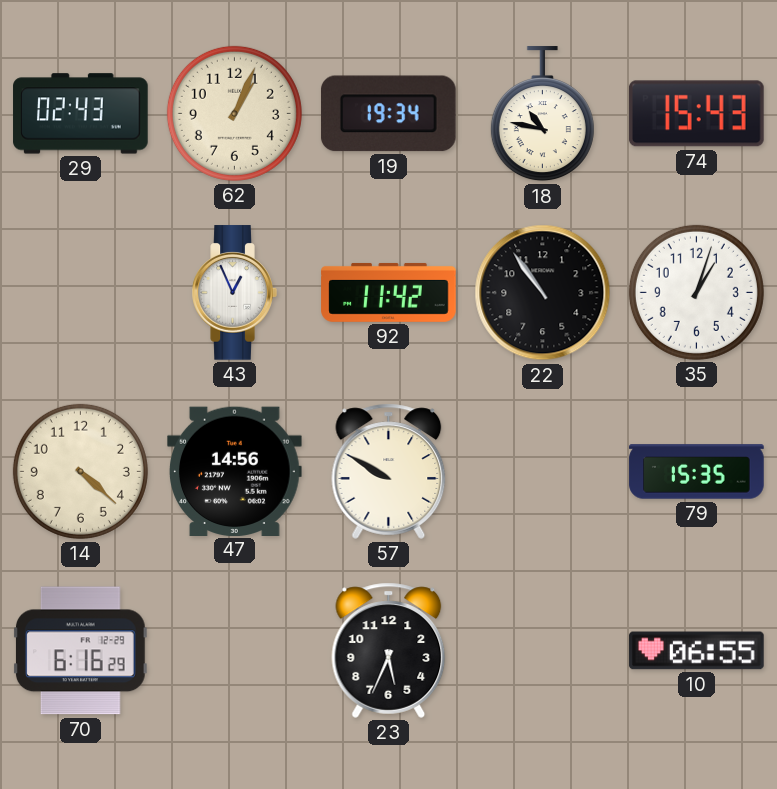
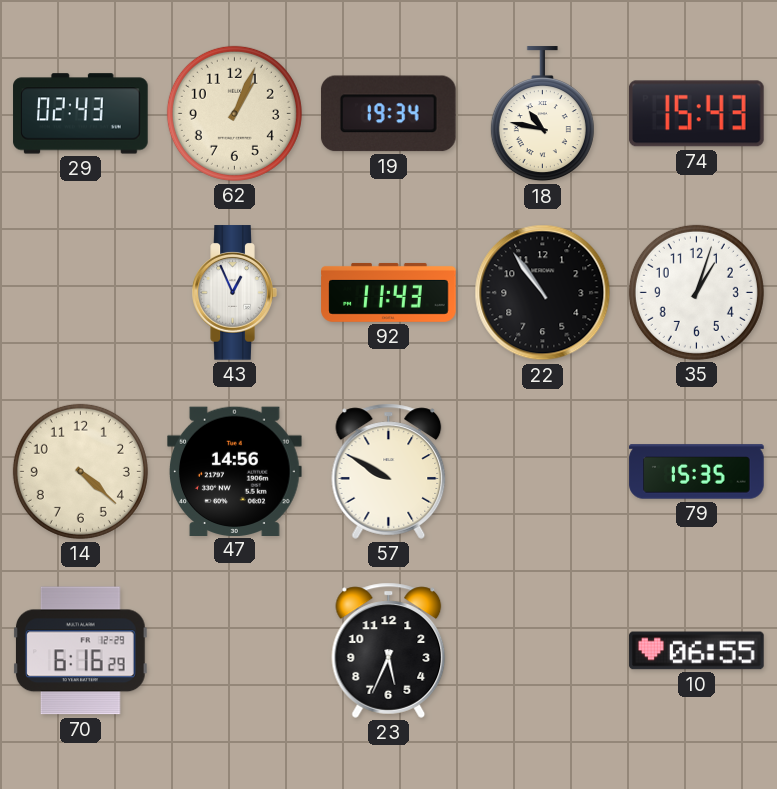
92: 11:42 -> 11:43
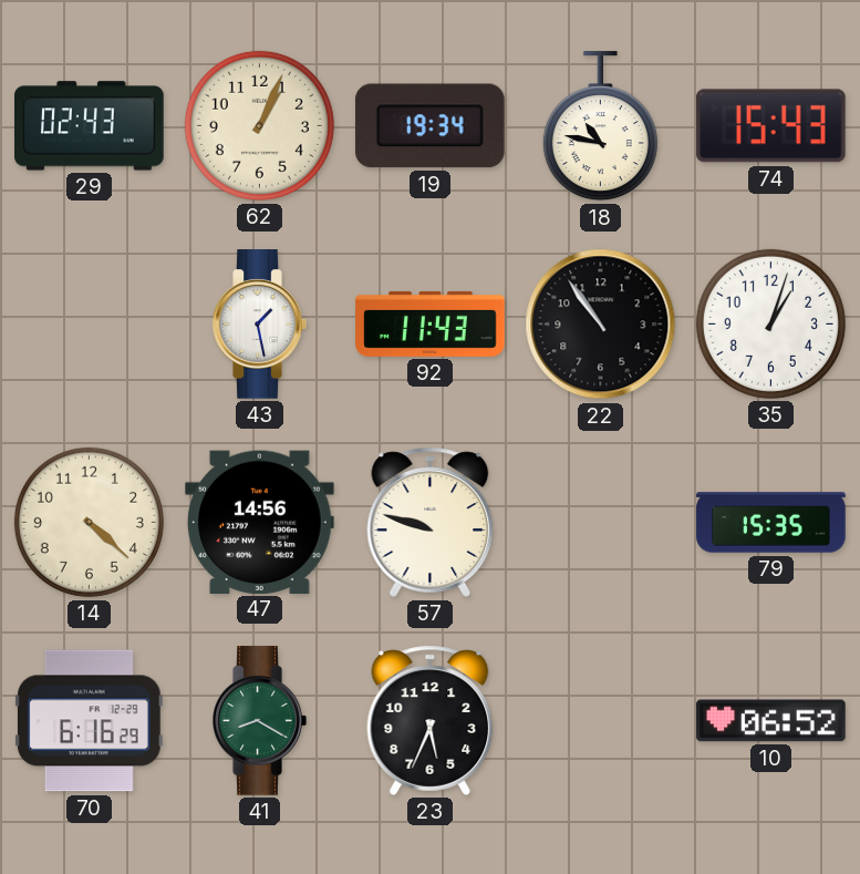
43: 12:56 -> 1:28
57: 9:50 -> 9:48
41: none -> 8:20
10: 06:55 -> 06:52
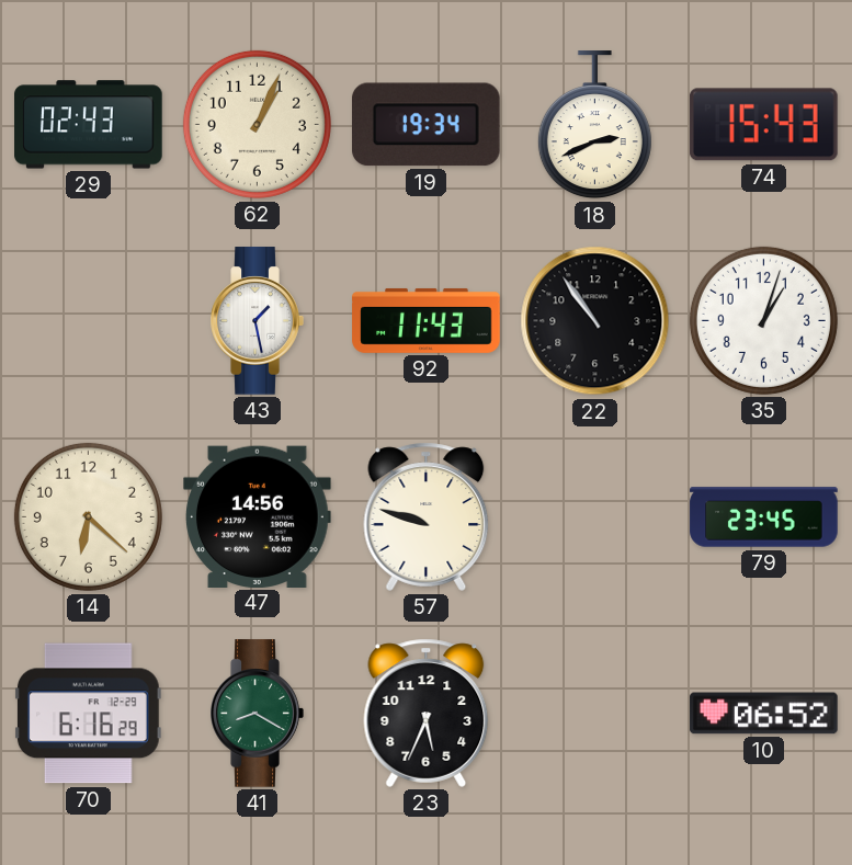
18: 10:47 -> 2:41
14: 4:22 -> 6:22
79: 15:35 -> 23:45
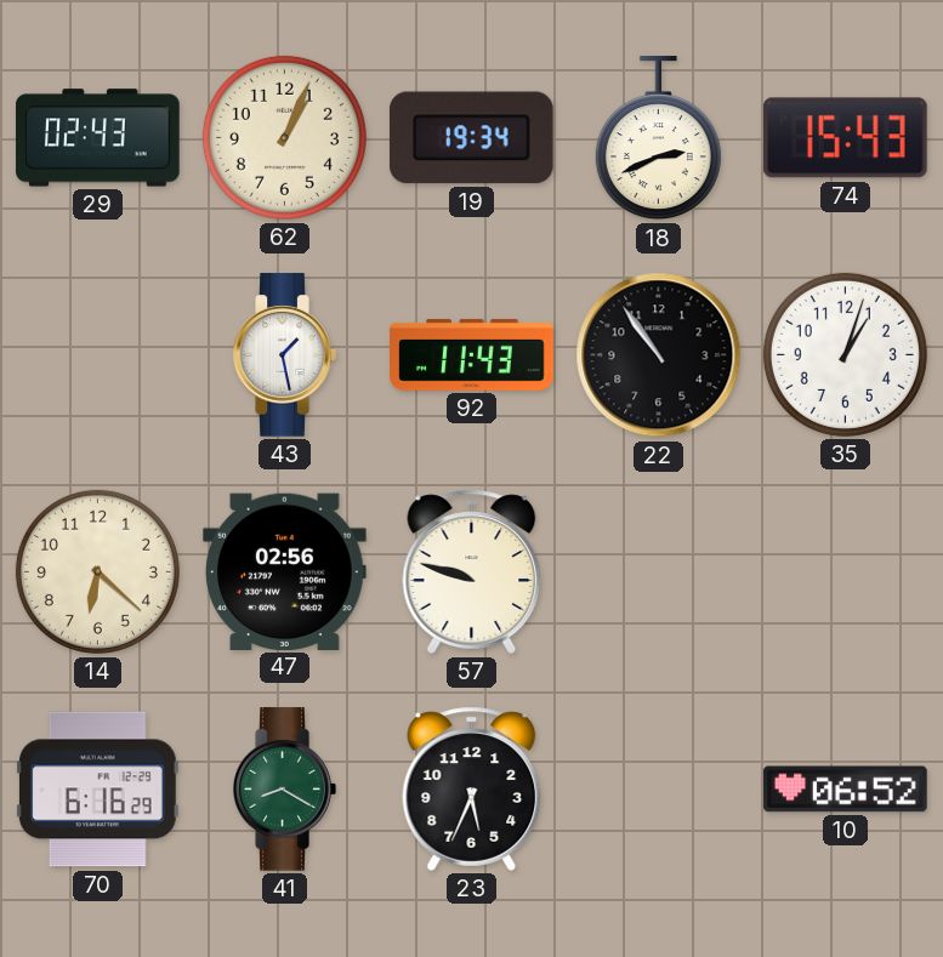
47: 14:56 -> 02:56
79: 23:45 -> none
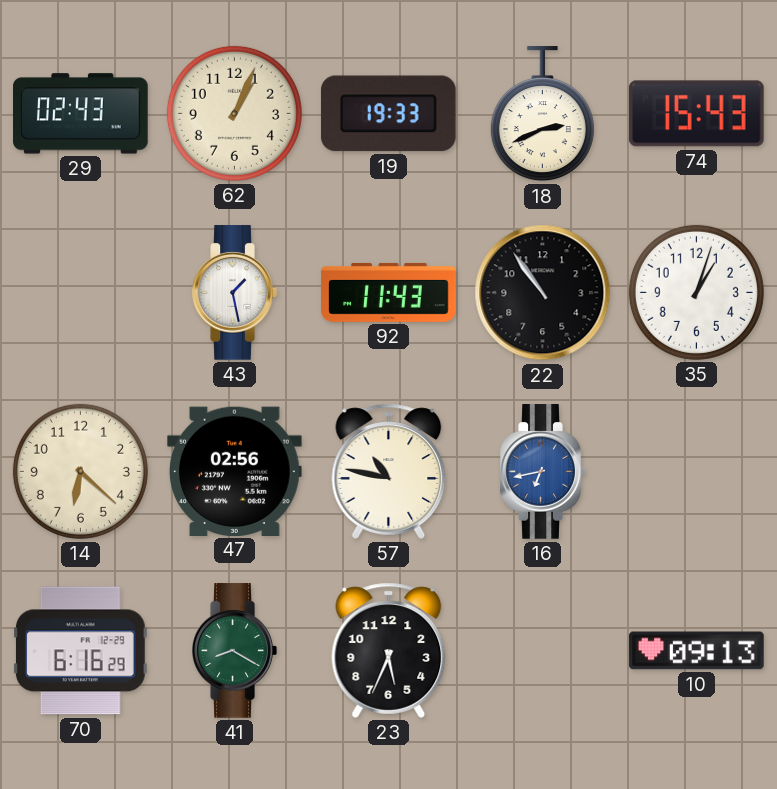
19: 19:34 -> 19:33
57: 9:48 -> 10:47
16: none -> 6:43
10: 06:52 -> 09:13
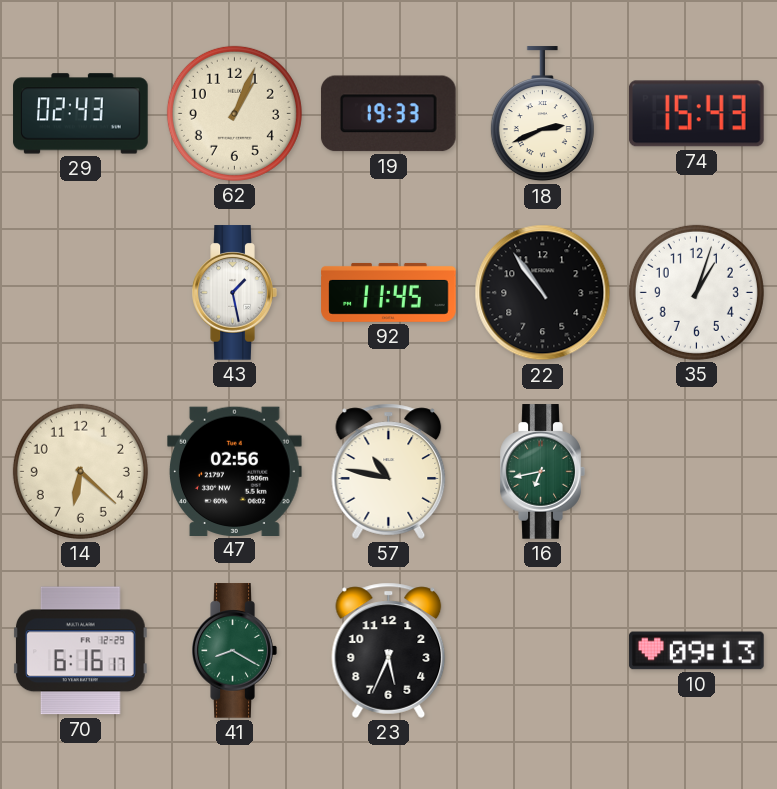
92: 11:43 -> 11:45
16 dial: blue -> green
70: 6:16:29 -> 6:16:17
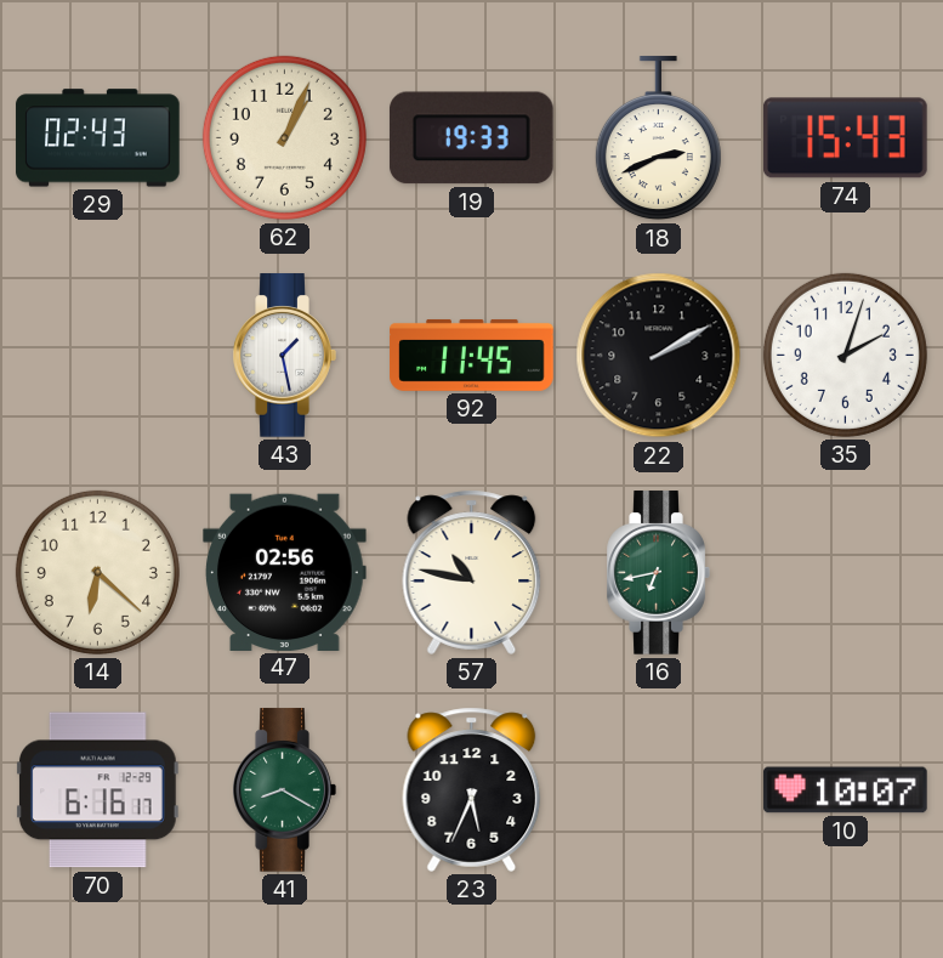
22: 10:54 -> 2:10
35: 1:03 -> 2:03
10: 09:13 -> 10:07
